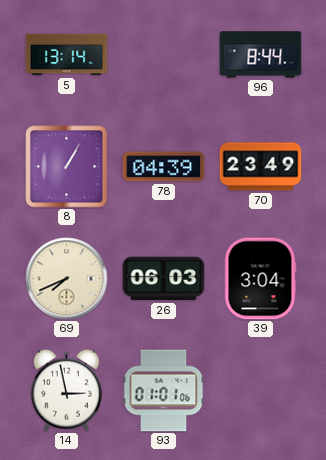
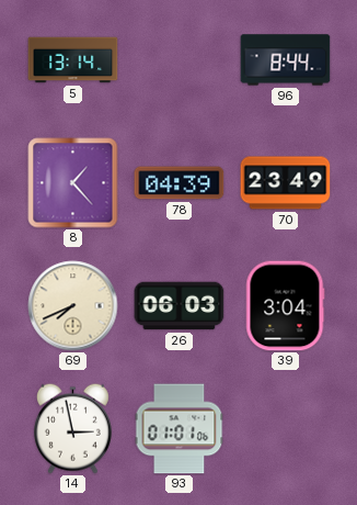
8: 1:05 -> 1:23
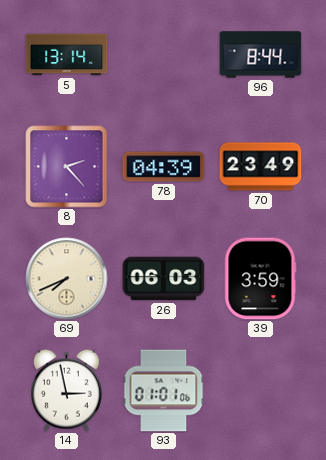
8: 1:23 -> 2:23
39: 3:04 -> 3:59
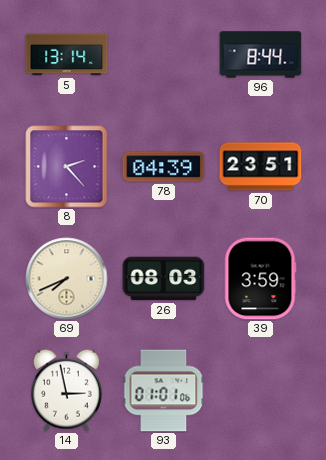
70: 23:49 -> 23:51
26: 06:03 -> 08:03
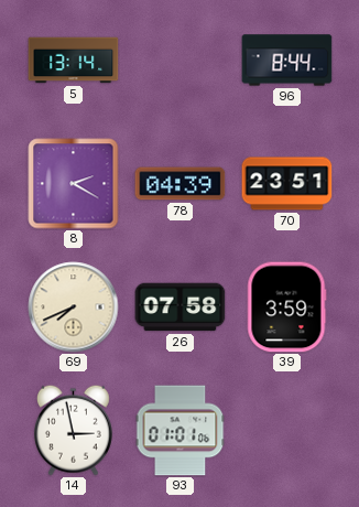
8: 2:23 -> 2:20
26: 08:03 -> 07:58
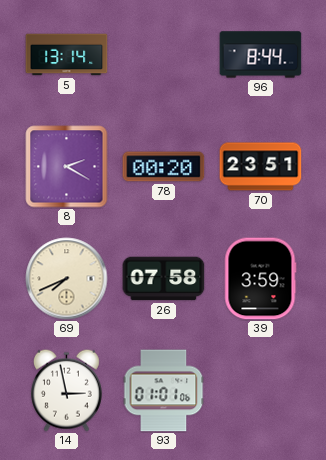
78: 04:39 -> 00:20
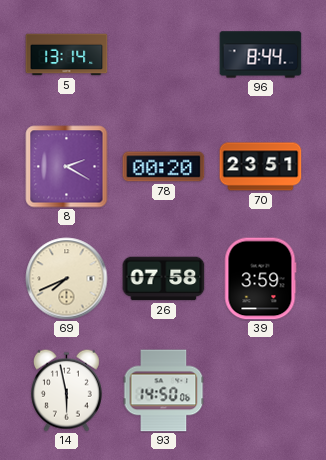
14: 2:58 -> 5:58
93: 01:01 -> 14:50
